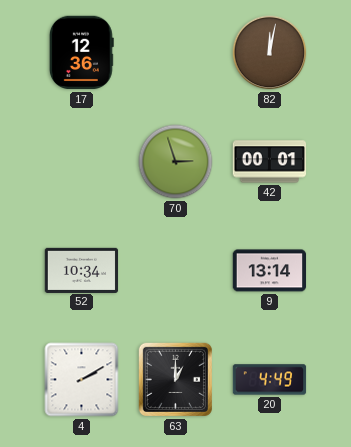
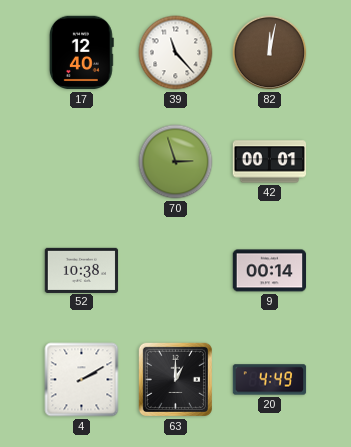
17: 12:36 -> 12:40
39: none -> 11:23
52: 10:34 -> 10:38
9: 13:14 -> 00:14
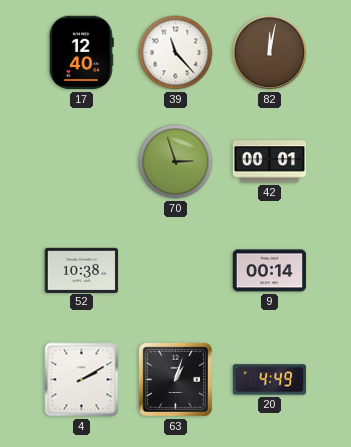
63: 1:00 -> 1:03
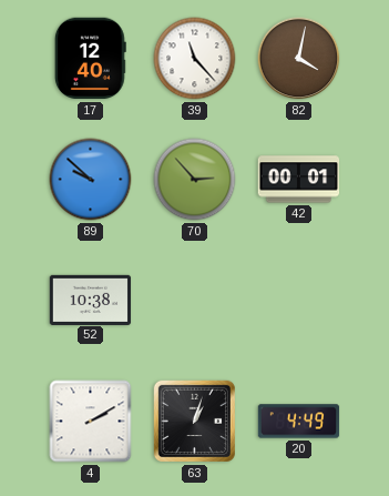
82: 12:02 -> 4:02
89: none -> 9:52
70: 2:57 -> 2:53
9: 00:14 -> none
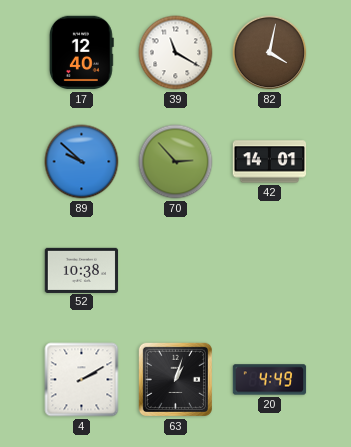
39: 11:23 -> 11:20
42: 00:01 -> 14:01
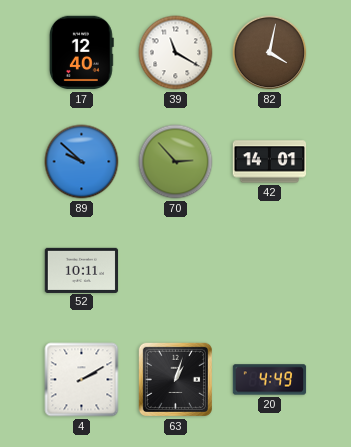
52: 10:38 -> 10:11
